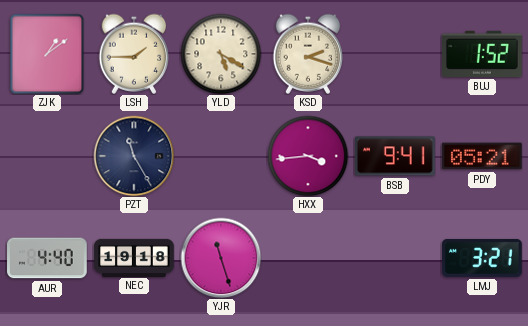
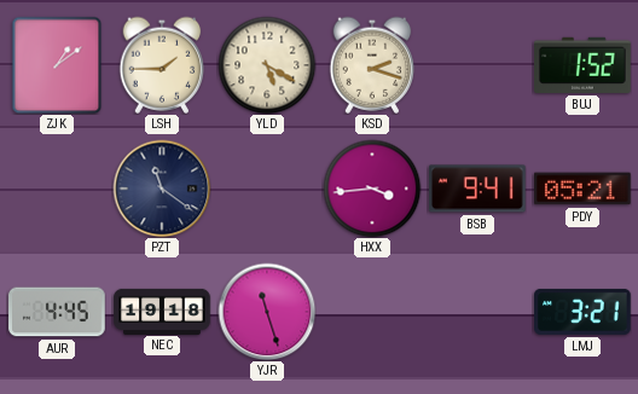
PZT: 11:25 -> 11:21
AUR: 4:40 -> 4:45
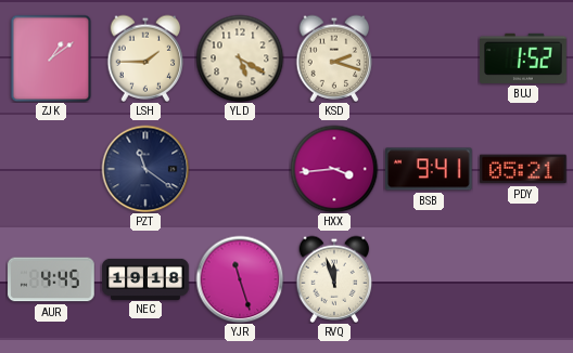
RVQ: none -> 11:57
LMJ: 3:21 -> none
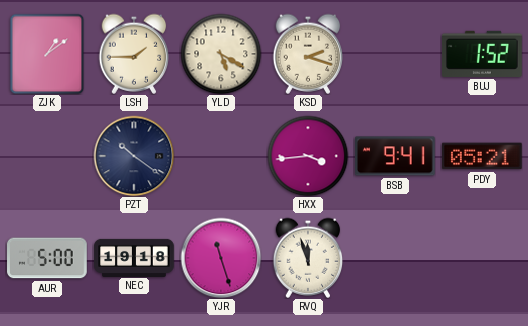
PZT: 11:21 -> 10:21
AUR: 4:45 -> 5:00
